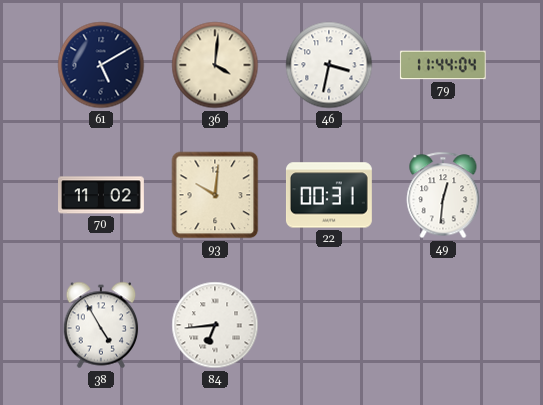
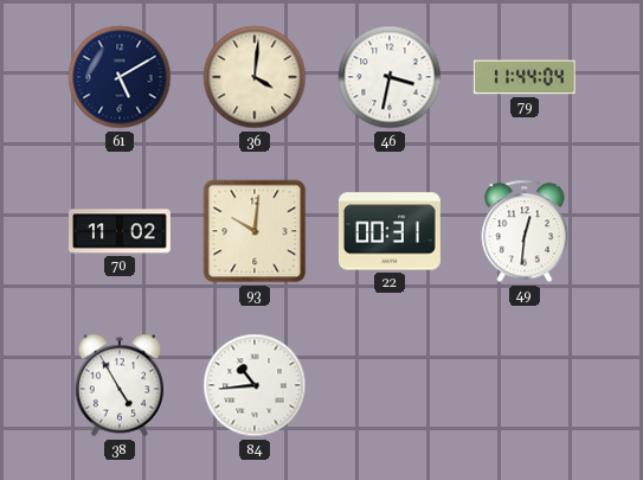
84: 6:44 -> 10:44
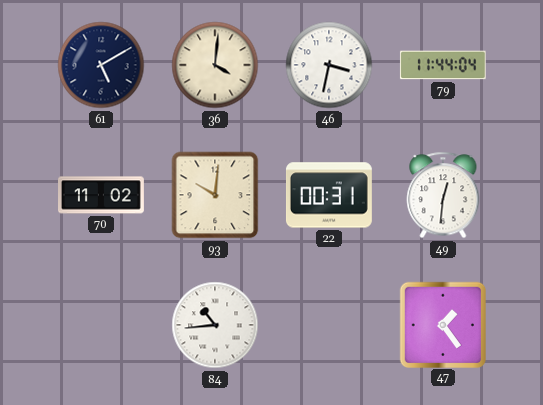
38: 4:55 -> none
47: none -> 1:24
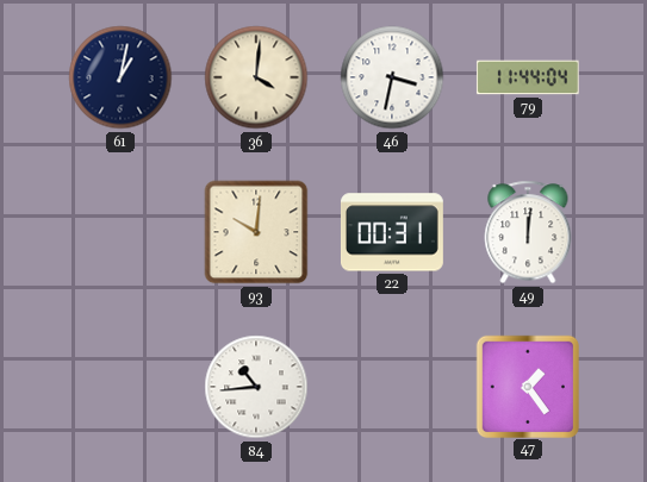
61: 5:10 -> 1:02
70: 11:02 -> none
49: 12:31 -> 12:01
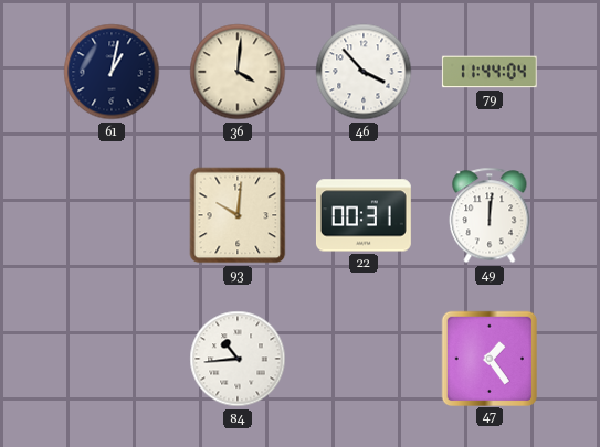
46: 3:32 -> 3:53
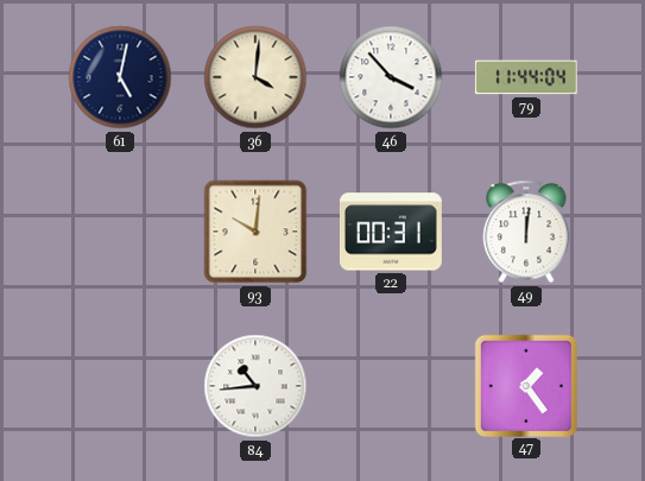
61: 1:02 -> 5:02
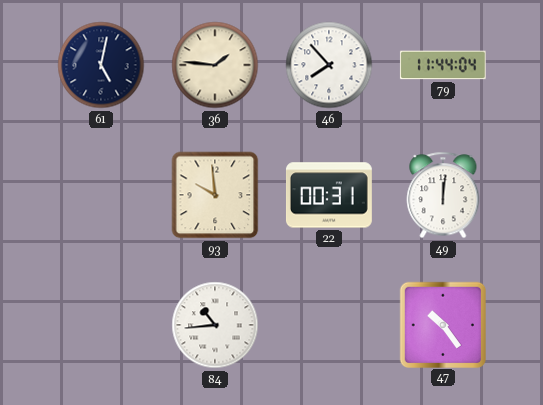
36: 4:01 -> 1:46
46: 3:53 -> 7:53
93: 10:01 -> 9:59
47: 1:24 -> 10:24
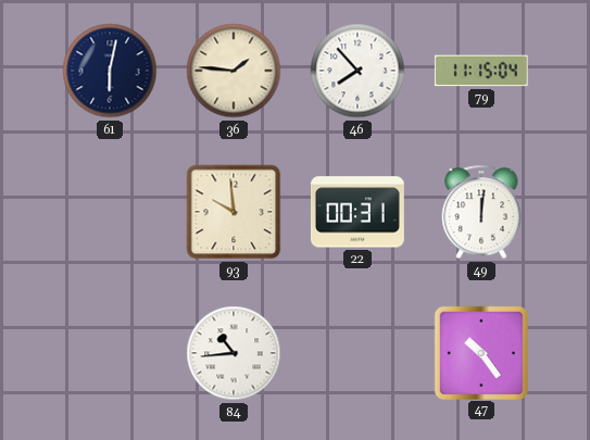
61: 5:02 -> 6:02
79: 11:44 -> 11:15
